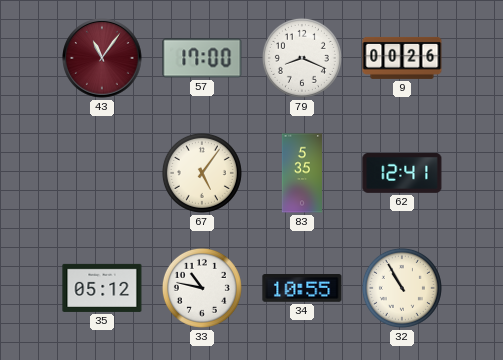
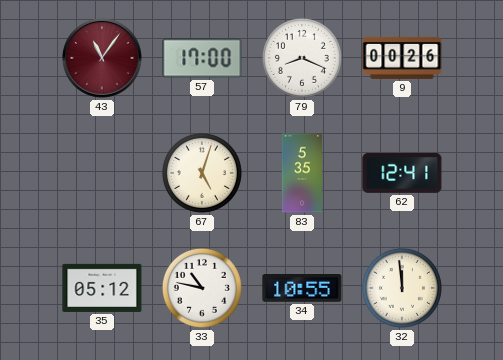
67: 5:06 -> 5:03
32: 10:55 -> 11:59
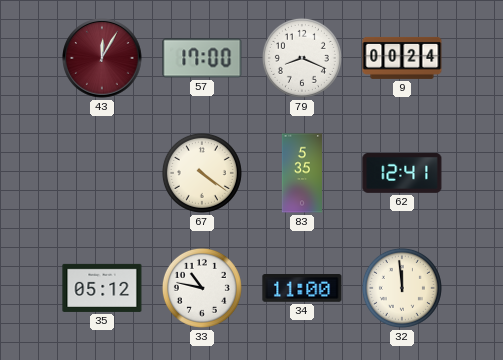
43: 11:06 -> 12:05
9: 00:26 -> 00:24
67: 5:03 -> 4:21
34: 10:55 -> 11:00
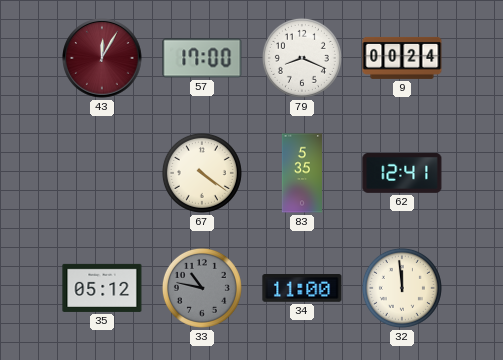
33 dial: white -> grey
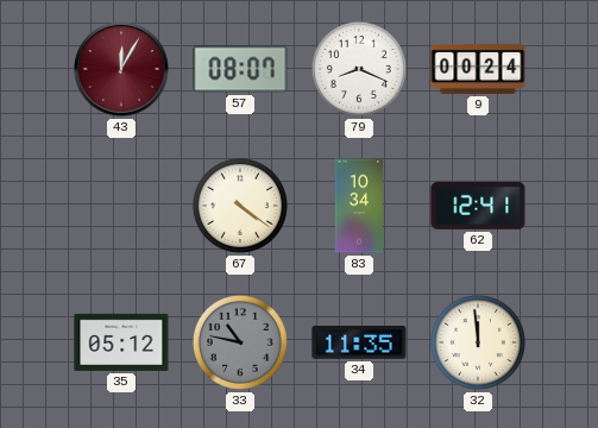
57: 17:00 -> 08:07
83: 5:35 -> 10:34
34: 11:00 -> 11:35
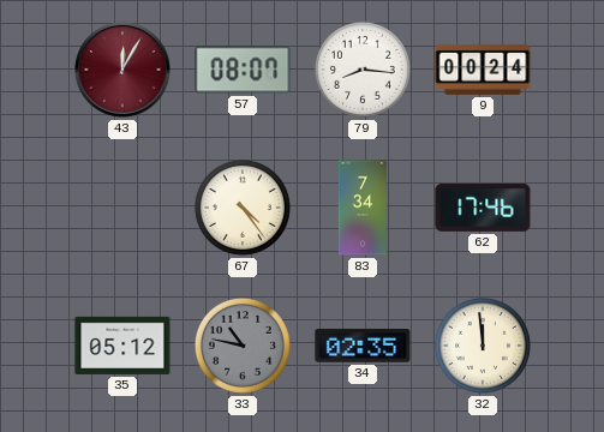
79: 8:19 -> 8:16
67: 4:21 -> 4:24
83: 10:34 -> 7:34
62: 12:41 -> 17:46
34: 11:35 -> 02:35
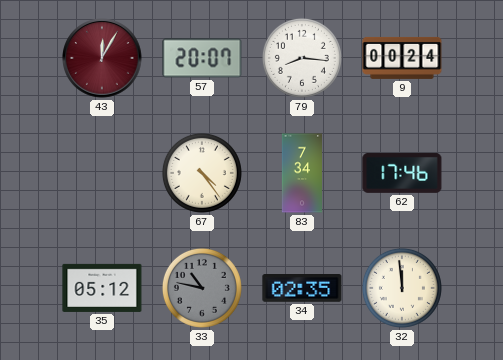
57: 08:07 -> 20:07
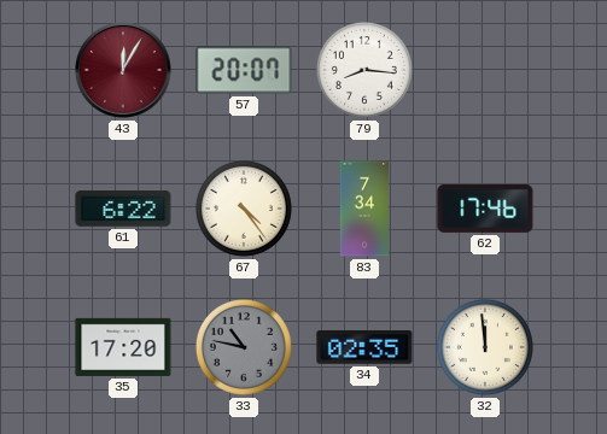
9: 00:24 -> none
61: none -> 6:22
35: 05:12 -> 17:20
